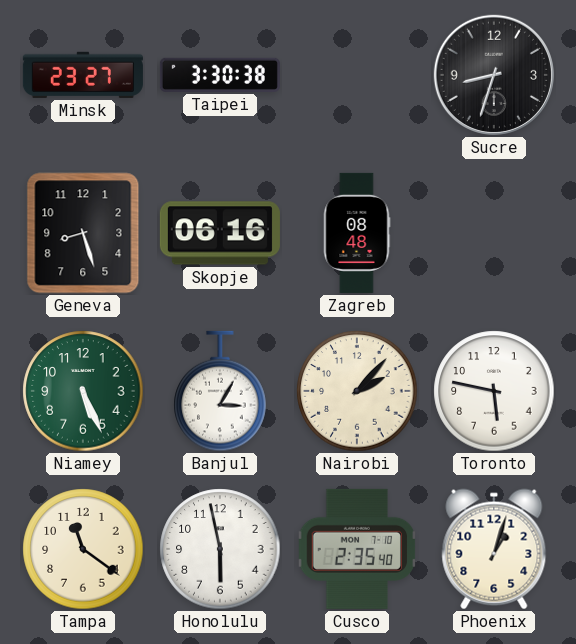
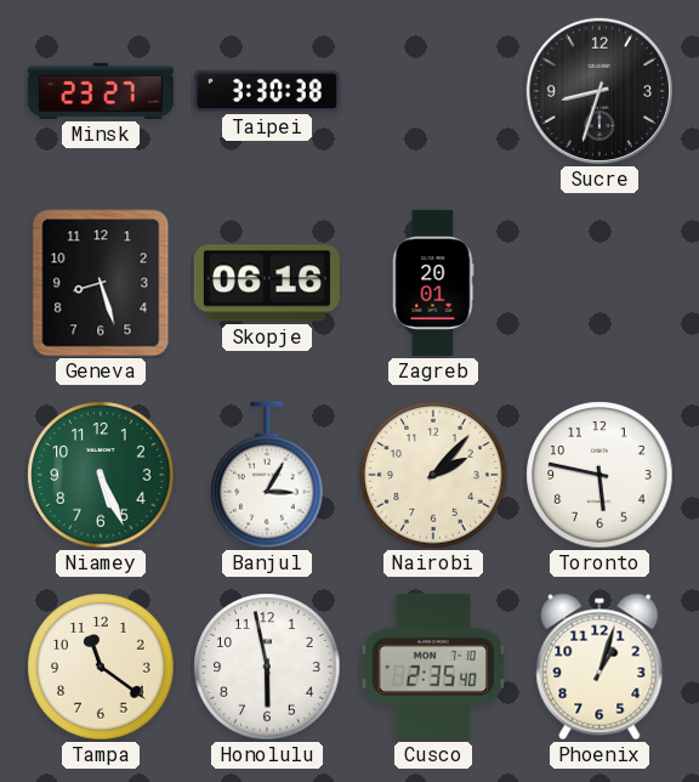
Zagreb: 08:48 -> 20:01
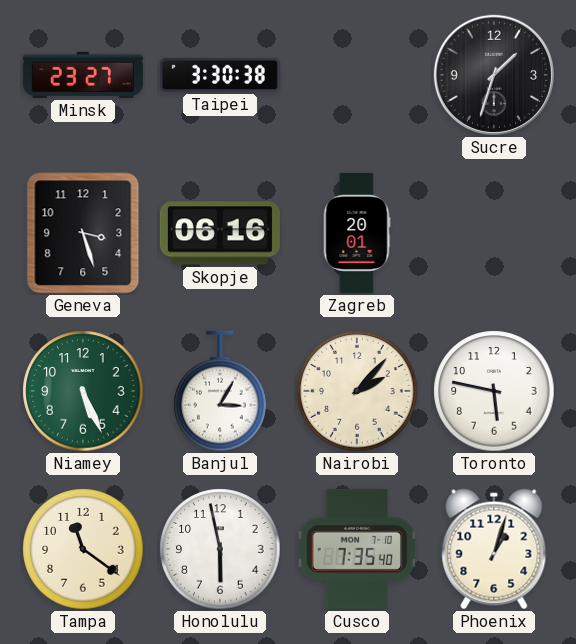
Sucre: 8:33 -> 1:33
Geneva: 8:27 -> 3:27
Cusco: 2:35 -> 7:35
